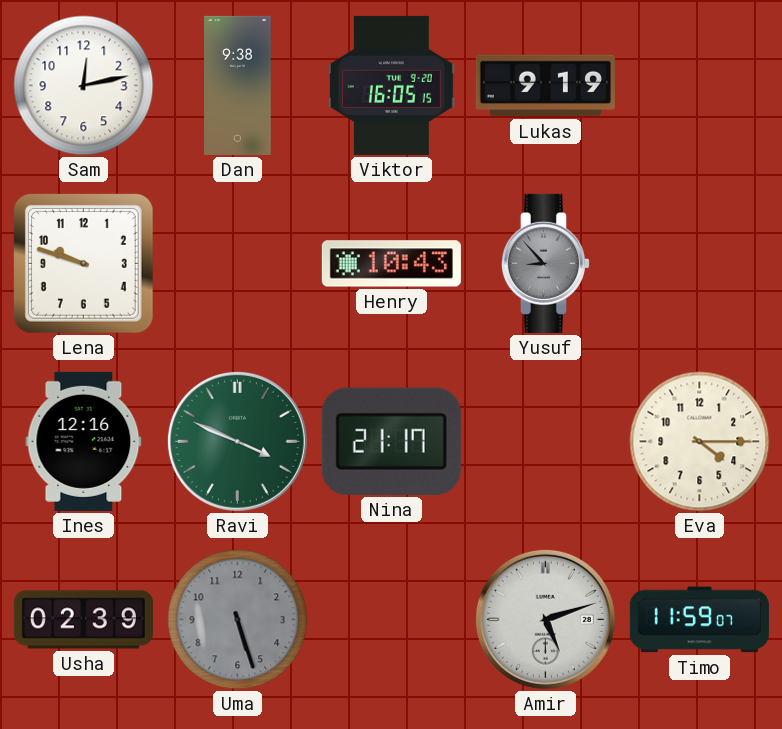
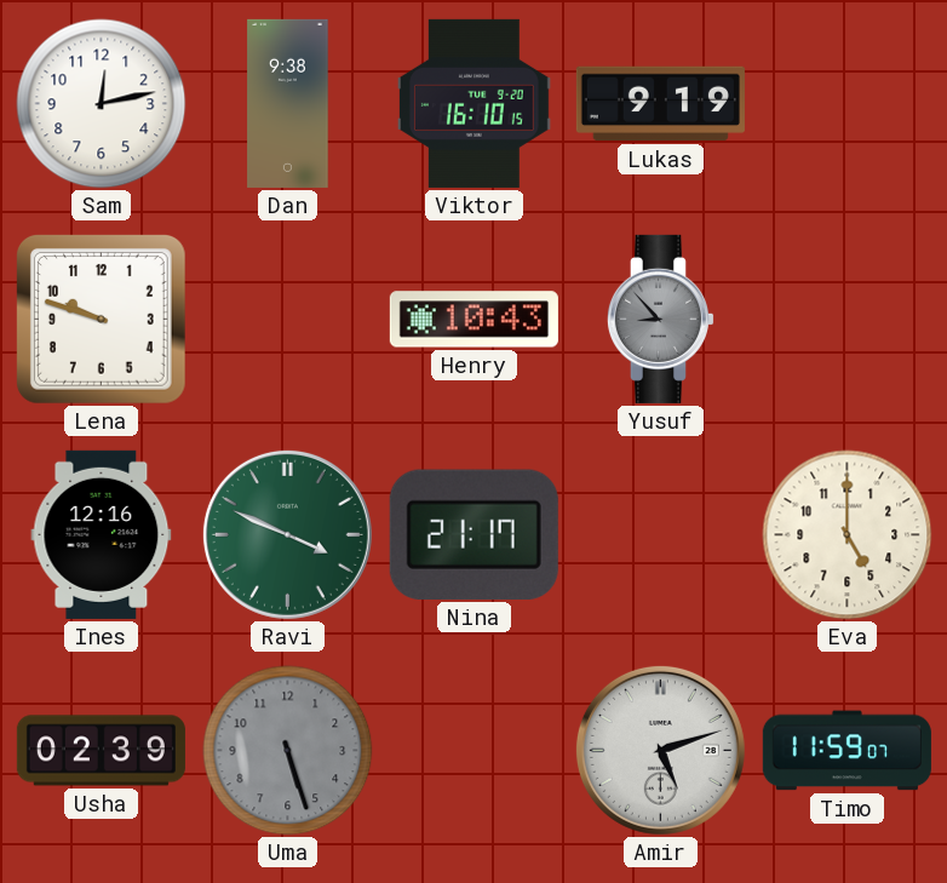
Viktor: 16:05 -> 16:10
Eva: 4:15 -> 5:00
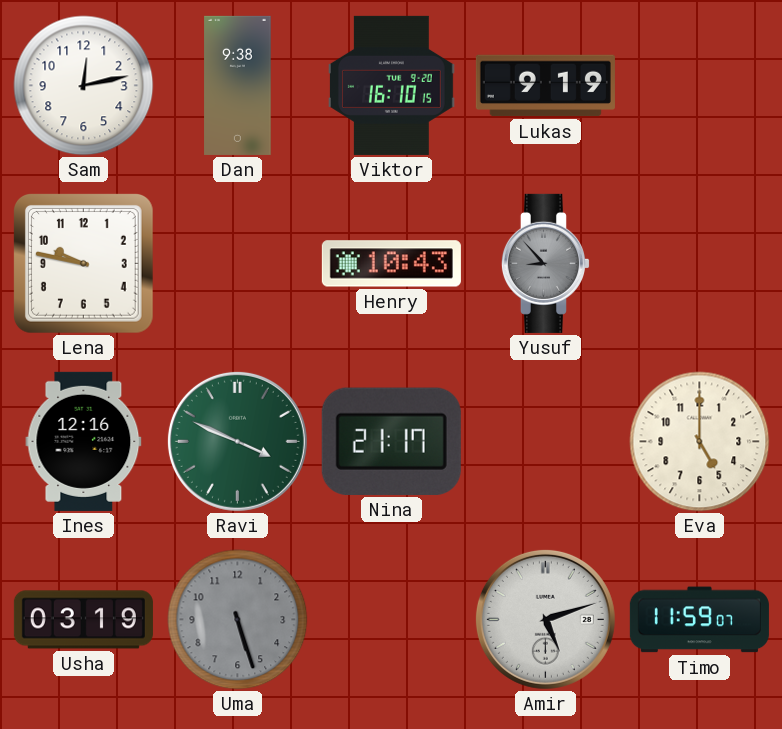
Lena: 9:48 -> 9:47
Usha: 02:39 -> 03:19
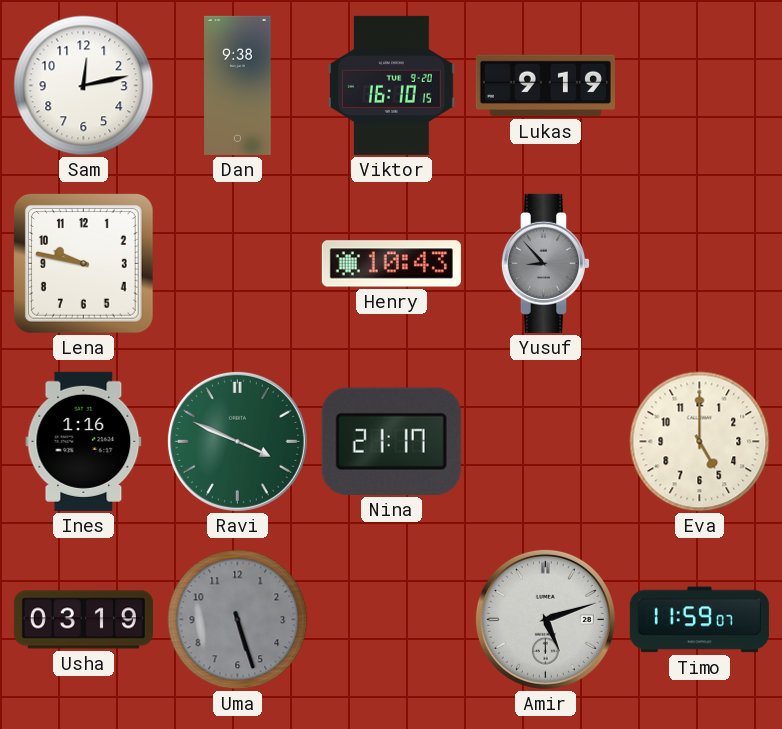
Ines: 12:16 -> 1:16
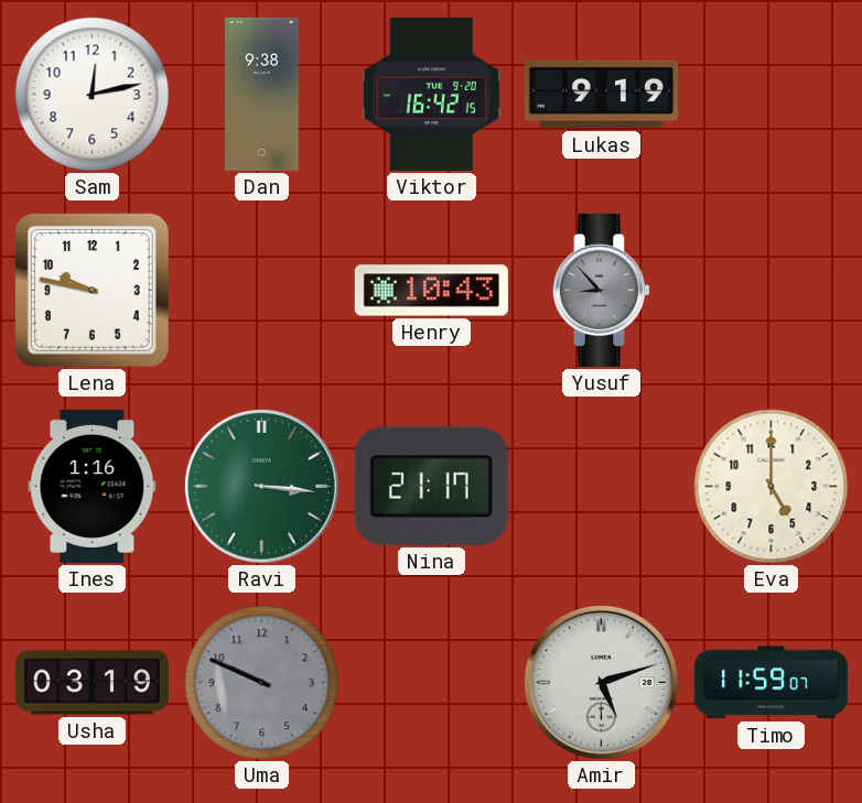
Viktor: 16:10 -> 16:42
Ravi: 3:49 -> 3:16
Uma: 5:27 -> 9:49
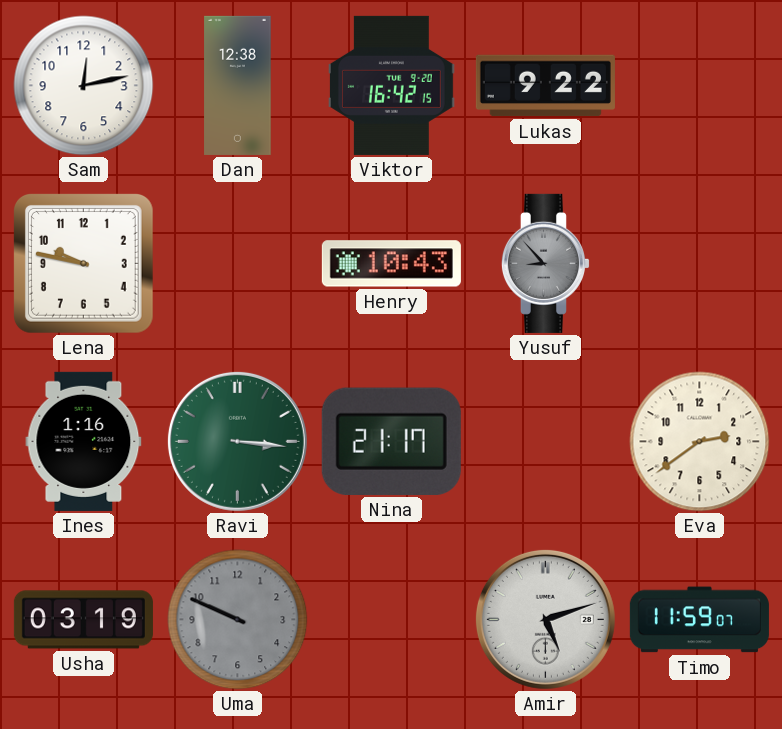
Dan: 9:38 -> 12:38
Lukas: 9:19 -> 9:22
Eva: 5:00 -> 2:39
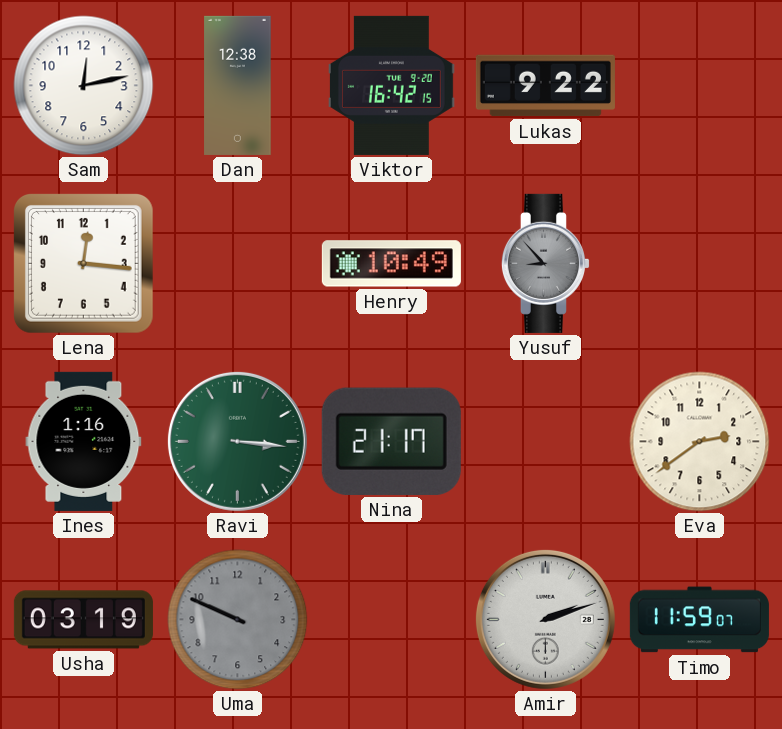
Lena: 9:47 -> 12:16
Henry: 10:43 -> 10:49
Amir: 5:12 -> 2:12
